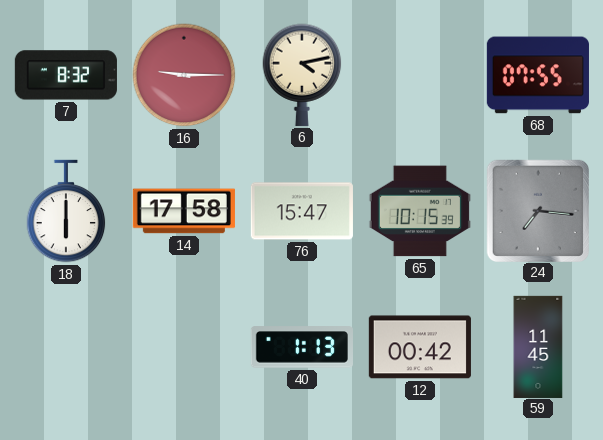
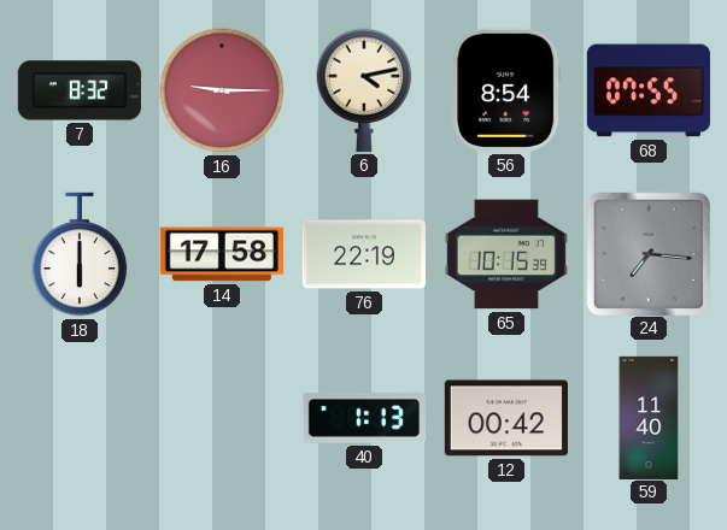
56: none -> 8:54
76: 15:47 -> 22:19
59: 11:45 -> 11:40
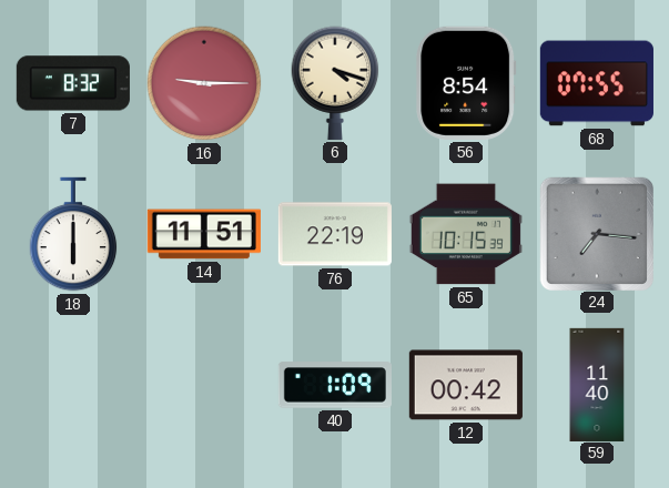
6: 4:13 -> 4:18
14: 17:58 -> 11:51
40: 1:13 -> 1:09
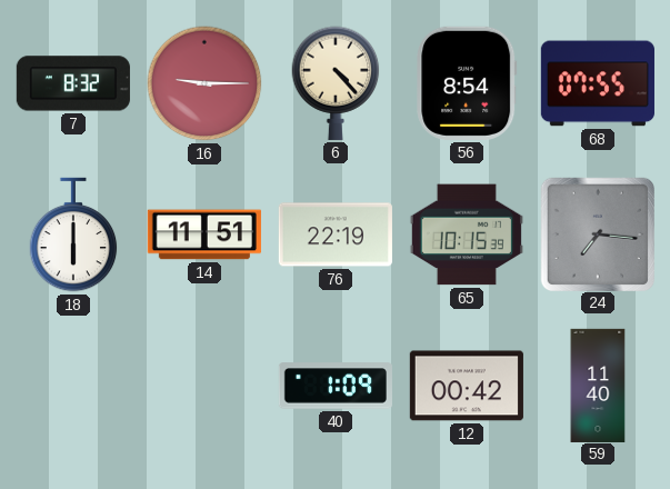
6: 4:18 -> 4:23
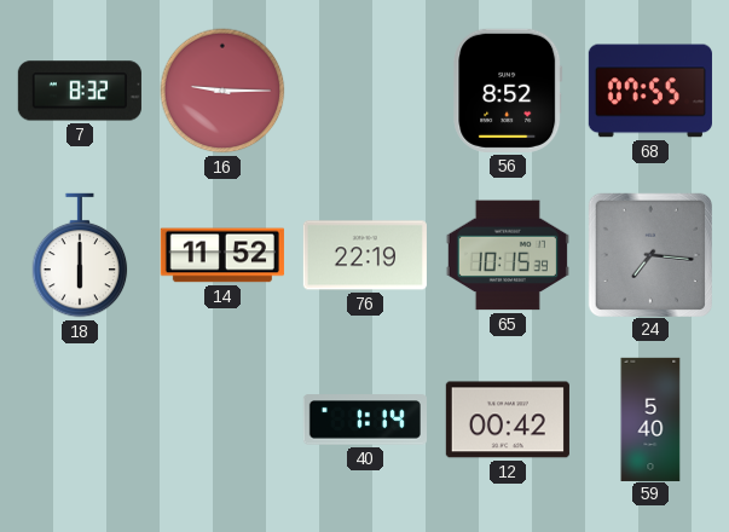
6: 4:23 -> none
56: 8:54 -> 8:52
14: 11:51 -> 11:52
40: 1:09 -> 1:14
59: 11:40 -> 5:40
